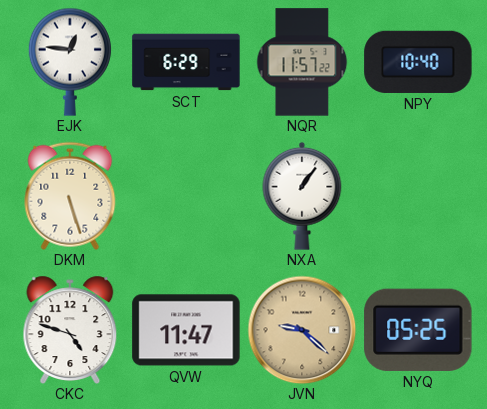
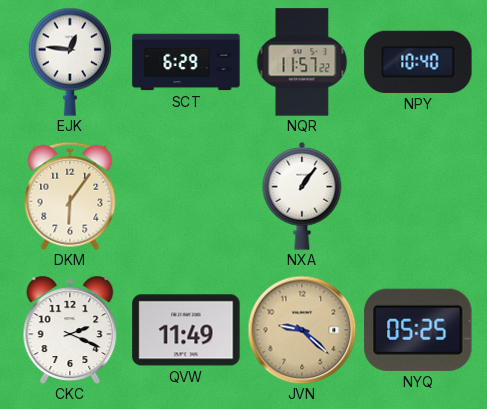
DKM: 5:27 -> 6:06
CKC: 4:48 -> 2:19
QVW: 11:47 -> 11:49
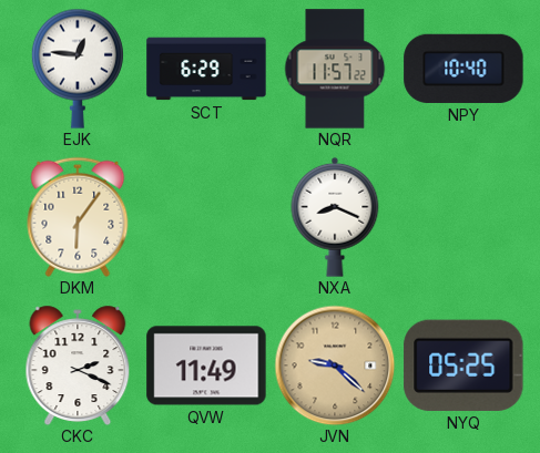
NXA: 1:06 -> 8:19
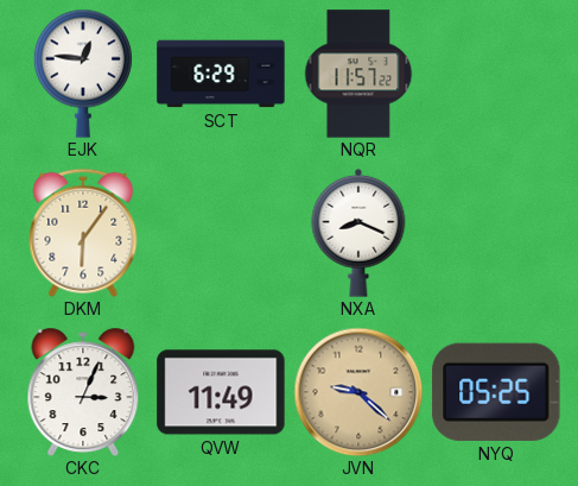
NPY: 10:40 -> none
CKC: 2:19 -> 3:04
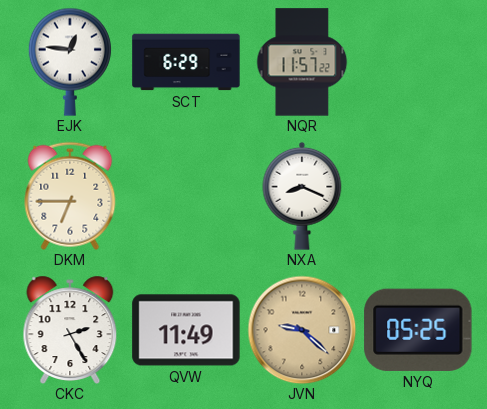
DKM: 6:06 -> 6:45
CKC: 3:04 -> 2:25
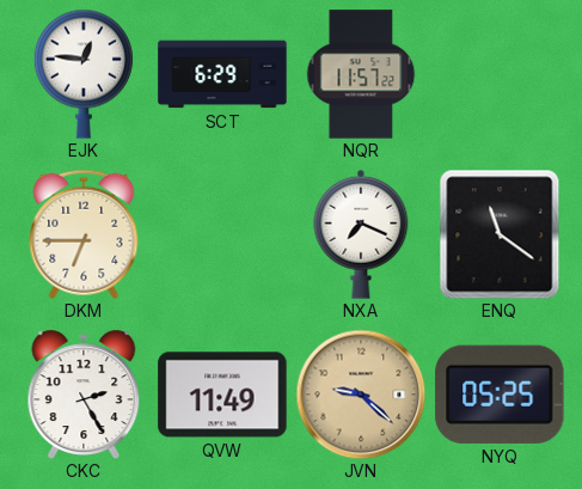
NXA: 8:19 -> 7:19
ENQ: none -> 11:21
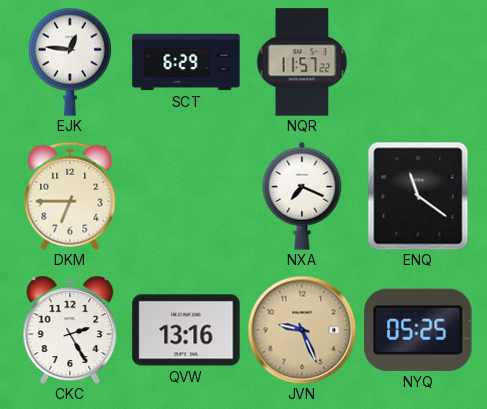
QVW: 11:49 -> 13:16
JVN: 9:22 -> 9:26
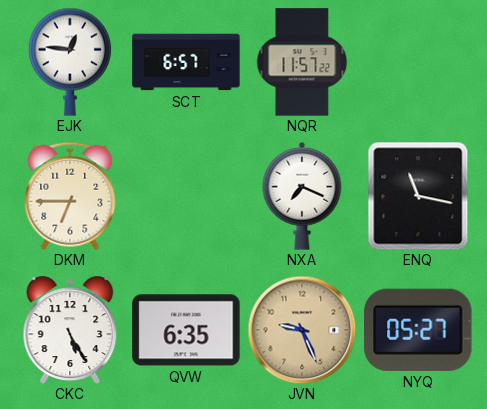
SCT: 6:29 -> 6:57
ENQ: 11:21 -> 11:17
CKC: 2:25 -> 5:25
QVW: 13:16 -> 6:35
NYQ: 05:25 -> 05:27
